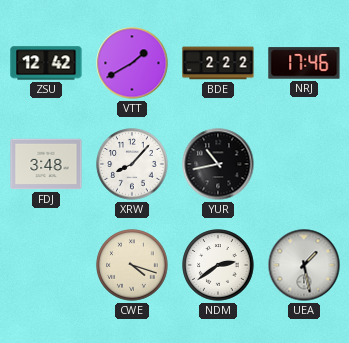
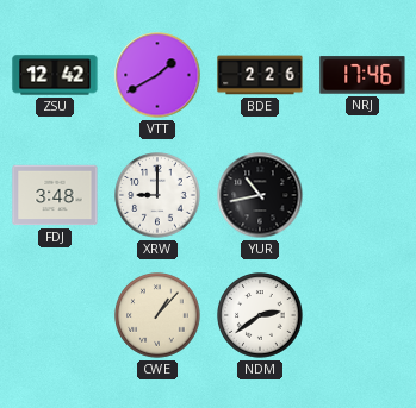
BDE: 2:22 -> 2:26
XRW: 8:07 -> 9:00
CWE: 4:18 -> 1:07
UEA: 1:28 -> none
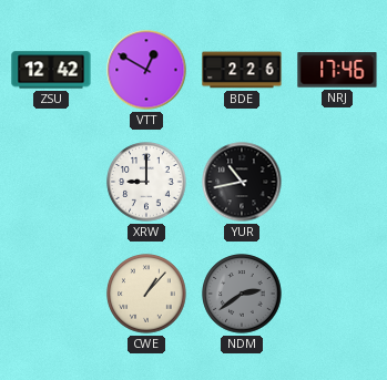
VTT: 1:40 -> 12:50
FDJ: 3:48 -> none
NDM dial: white -> grey
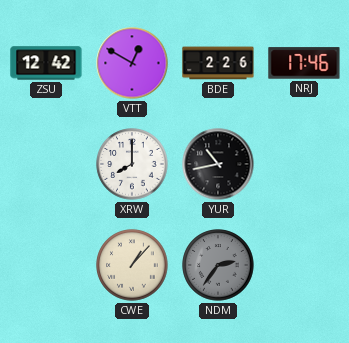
XRW: 9:00 -> 8:00
NDM: 2:39 -> 2:36
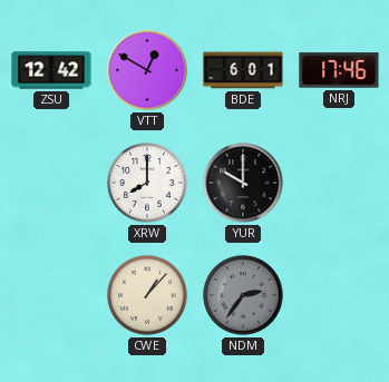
BDE: 2:26 -> 6:01
YUR: 10:43 -> 10:00
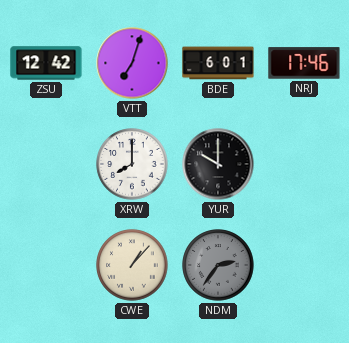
VTT: 12:50 -> 7:03
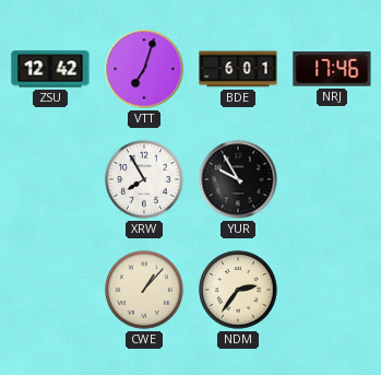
XRW: 8:00 -> 7:55
YUR: 10:00 -> 9:55
NDM dial: grey -> cream
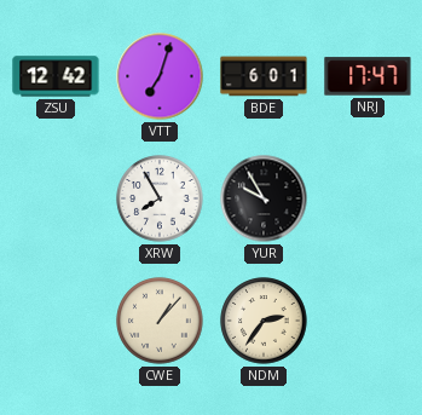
NRJ: 17:46 -> 17:47
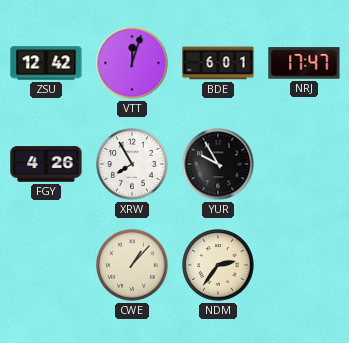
VTT: 7:03 -> 12:03
FGY: none -> 4:26
